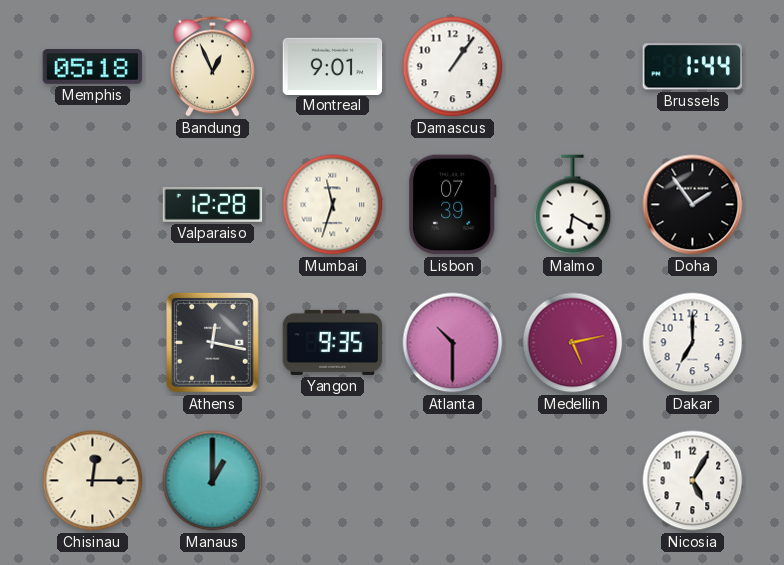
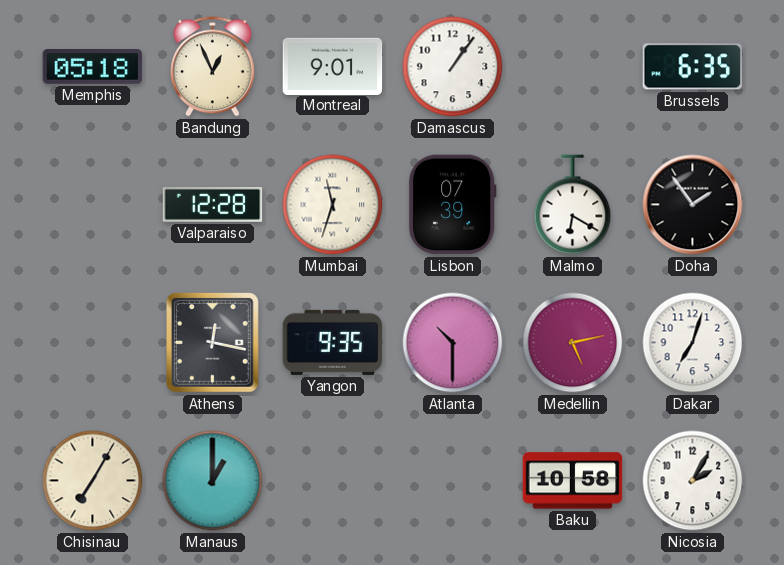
Brussels: 1:44 -> 6:35
Dakar: 7:00 -> 7:03
Chisinau: 12:15 -> 7:05
Baku: none -> 10:58
Nicosia: 5:05 -> 2:05
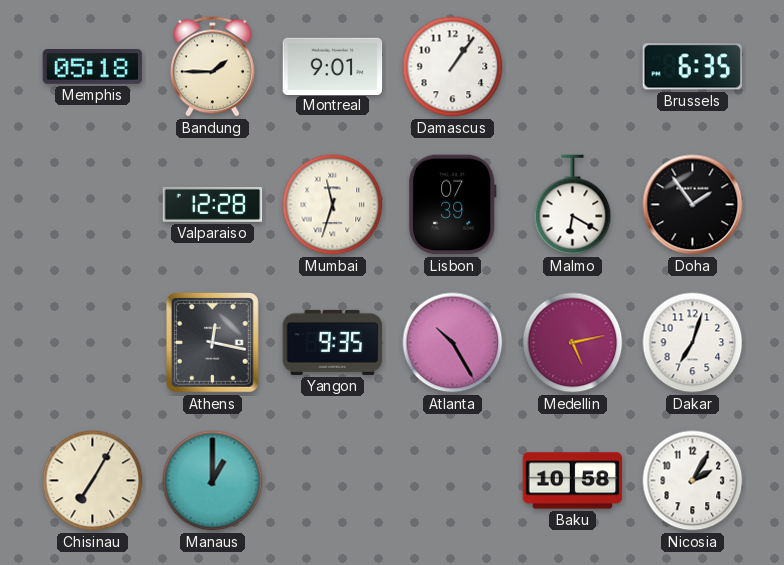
Bandung: 12:56 -> 1:45
Atlanta: 10:30 -> 10:25
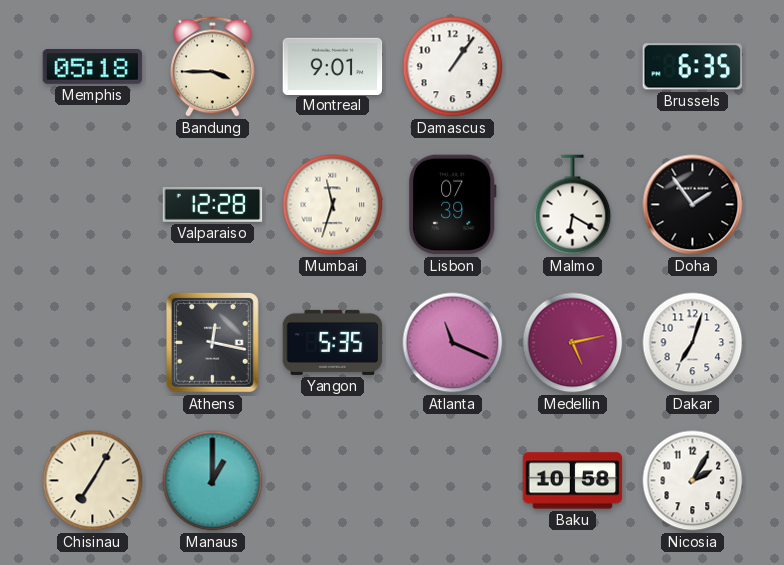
Bandung: 1:45 -> 3:45
Yangon: 9:35 -> 5:35
Atlanta: 10:25 -> 11:19
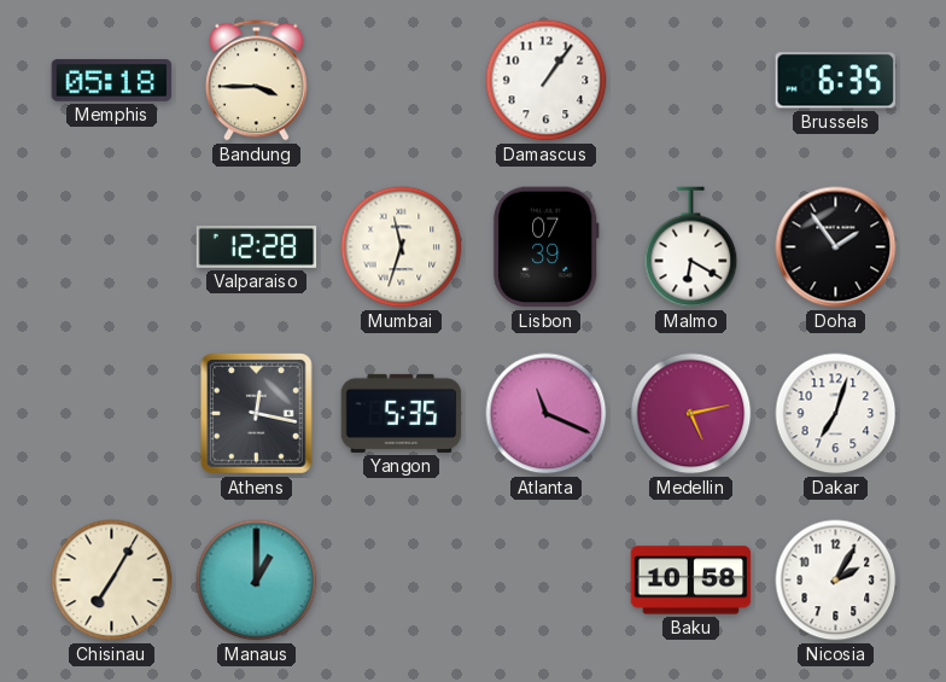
Montreal: 9:01 -> none
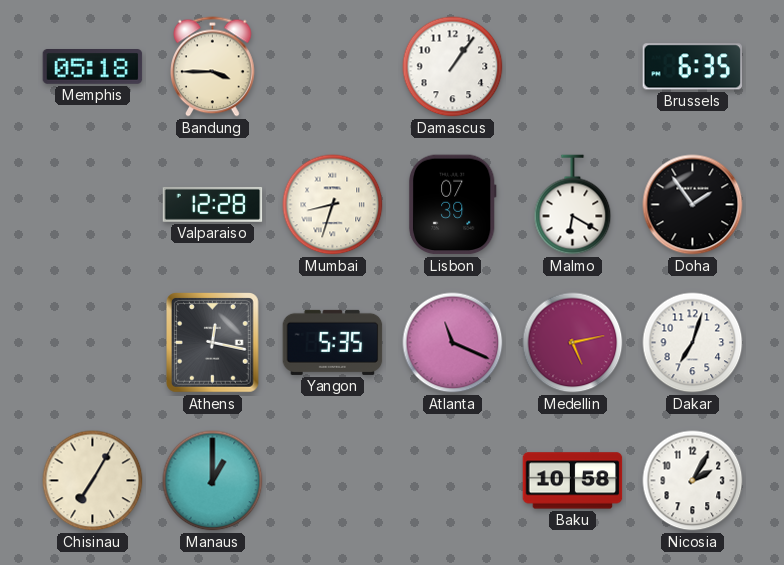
Mumbai: 11:33 -> 8:33
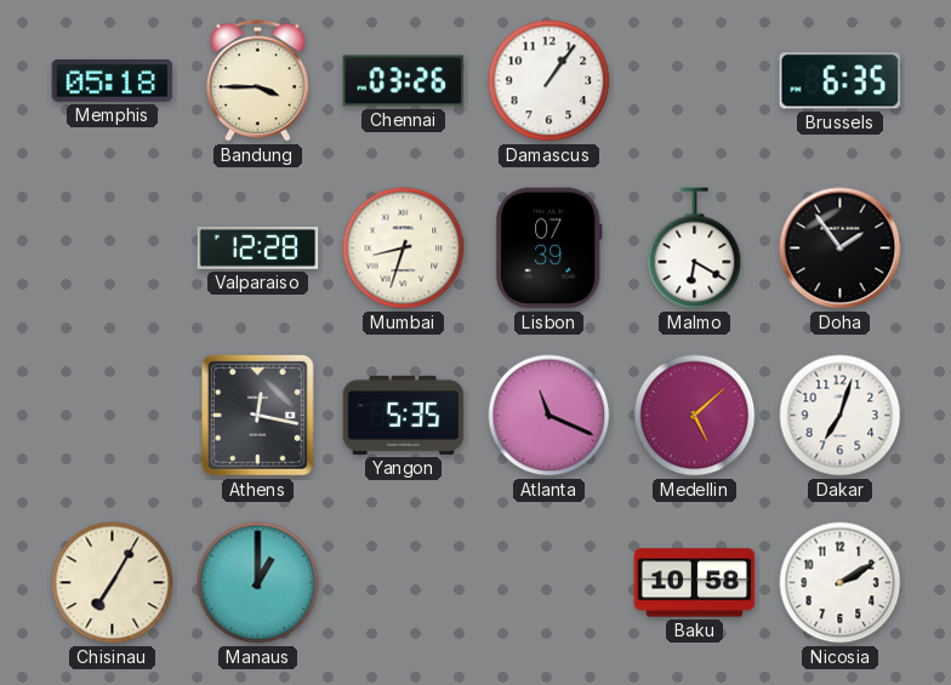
Chennai: none -> 03:26
Medellin: 5:13 -> 5:08
Nicosia: 2:05 -> 2:10
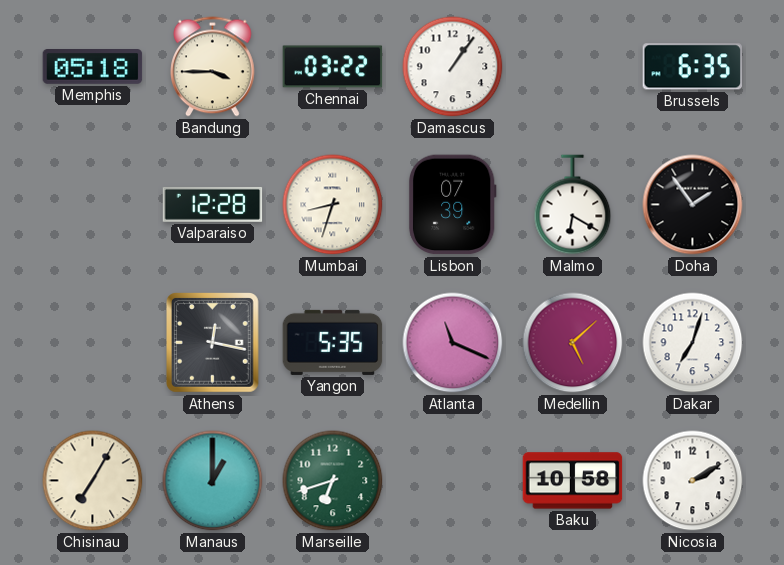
Chennai: 03:26 -> 03:22
Marseille: none -> 6:42
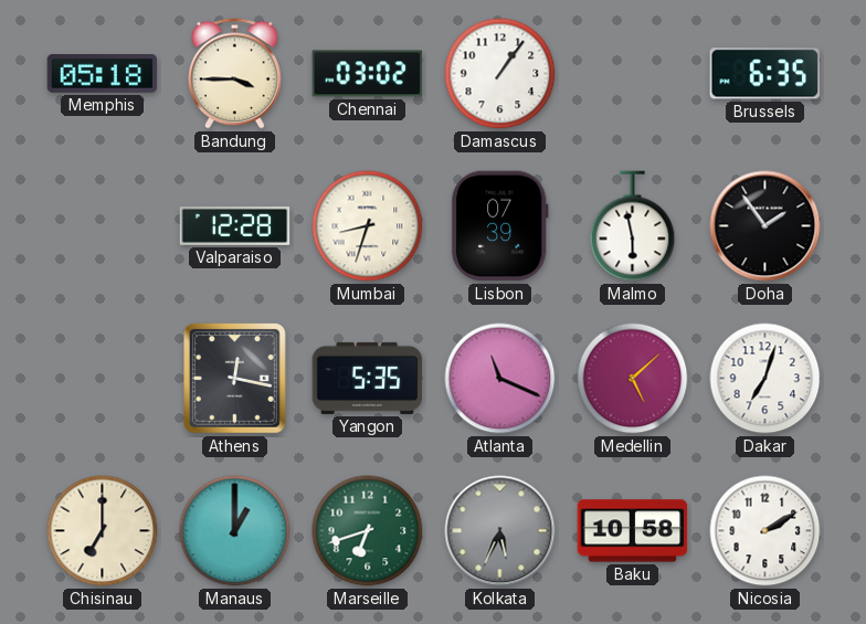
Chennai: 03:22 -> 03:02
Malmo: 6:20 -> 5:58
Chisinau: 7:05 -> 7:00
Kolkata: none -> 5:34
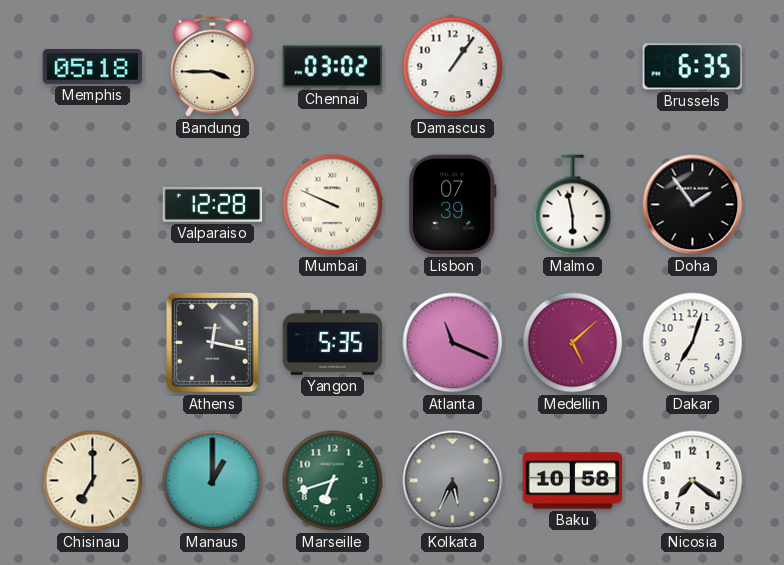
Mumbai: 8:33 -> 9:49
Nicosia: 2:10 -> 7:21
